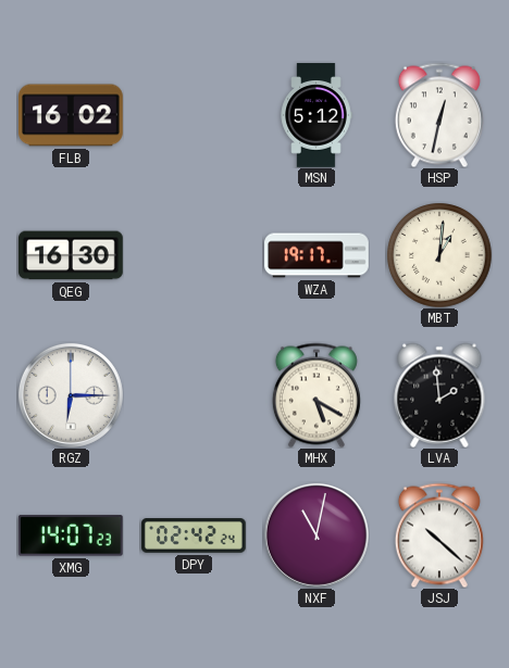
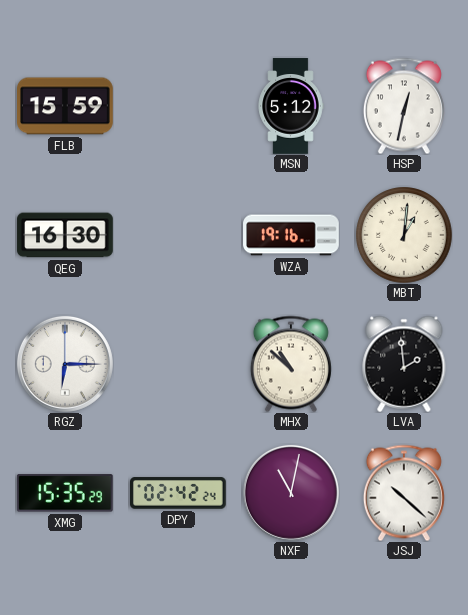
FLB: 16:02 -> 15:59
WZA: 19:17 -> 19:16
MHX: 5:20 -> 10:52
XMG: 14:07 -> 15:35
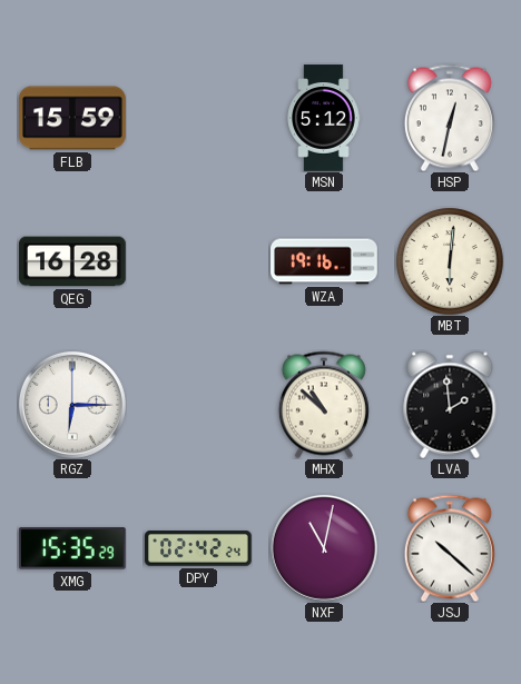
QEG: 16:30 -> 16:28
MBT: 1:01 -> 6:01
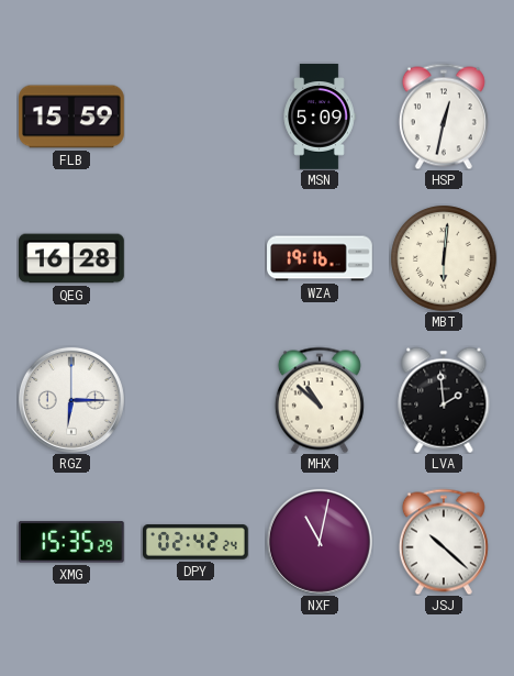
MSN: 5:12 -> 5:09
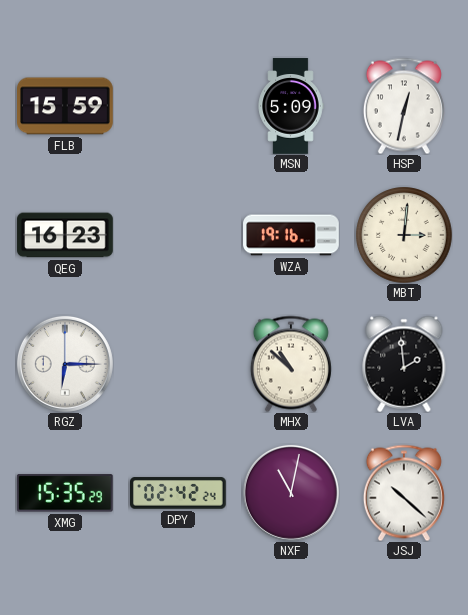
QEG: 16:28 -> 16:23
MBT: 6:01 -> 3:01
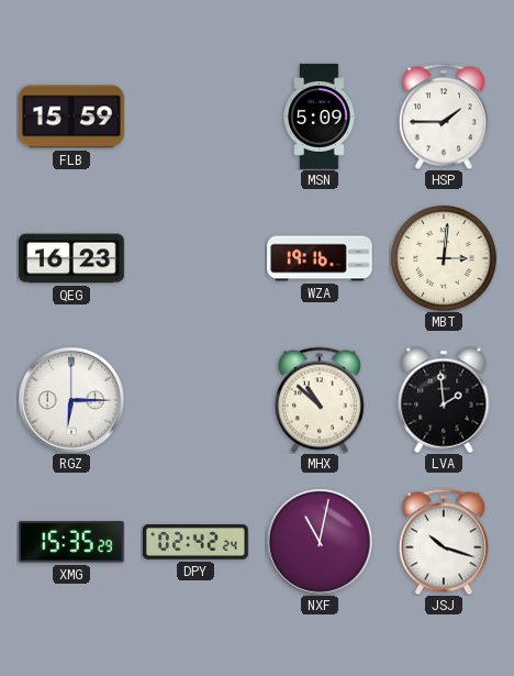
HSP: 12:32 -> 1:45
JSJ: 10:22 -> 10:18
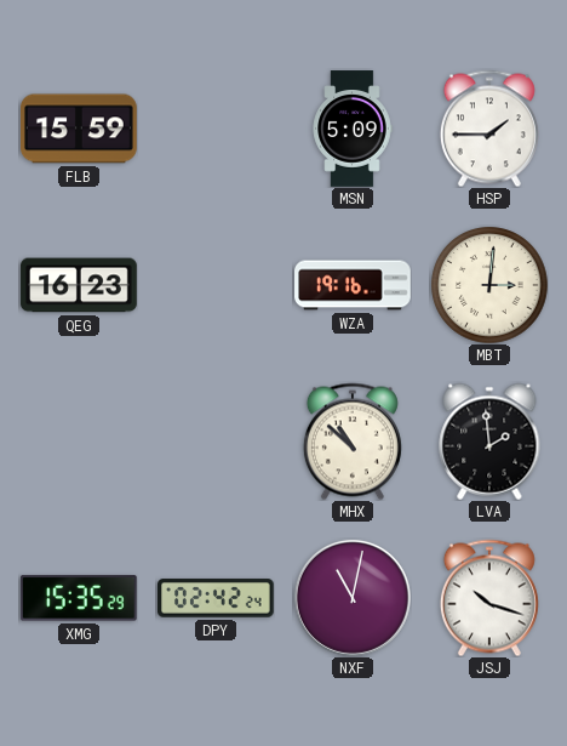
RGZ: 6:15 -> none
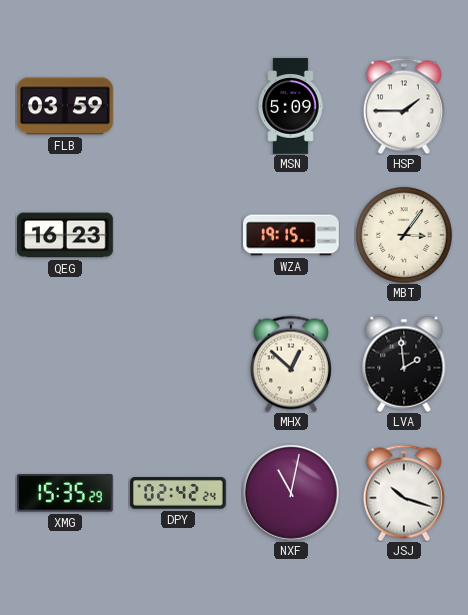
FLB: 15:59 -> 03:59
WZA: 19:16 -> 19:15
MBT: 3:01 -> 3:06
MHX: 10:52 -> 12:52
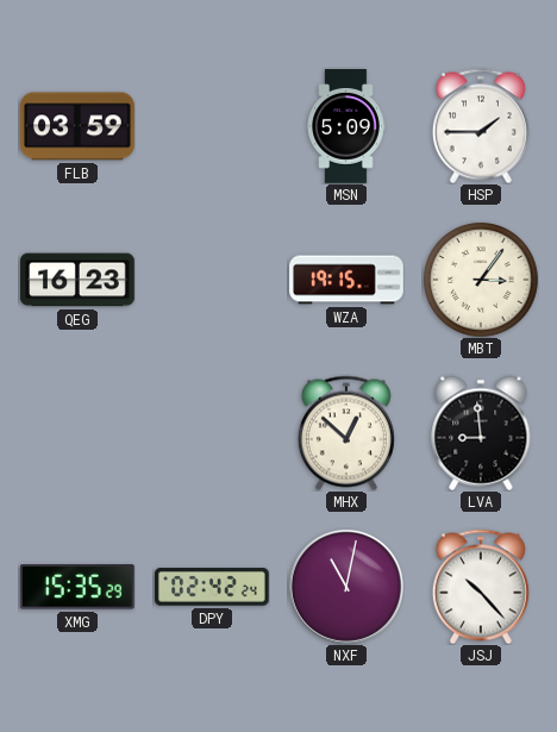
LVA: 1:59 -> 8:59
JSJ: 10:18 -> 10:23
